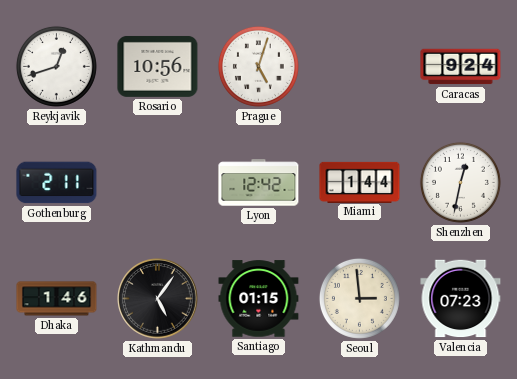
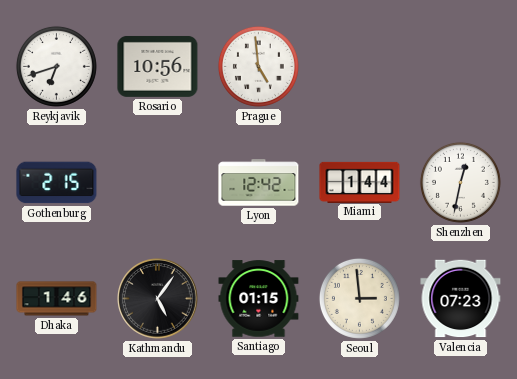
Reykjavik: 12:42 -> 6:42
Prague: 5:03 -> 4:59
Caracas: 9:24 -> none
Gothenburg: 2:11 -> 2:15
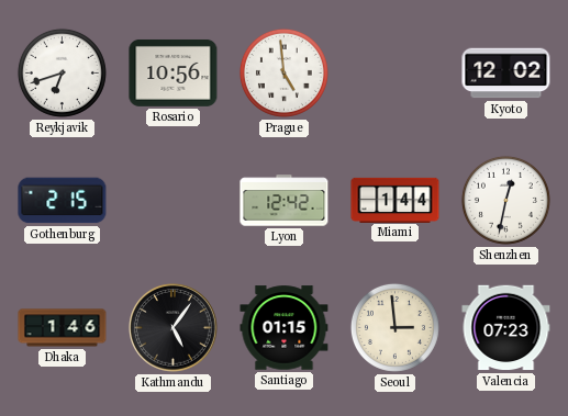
Kyoto: none -> 12:02
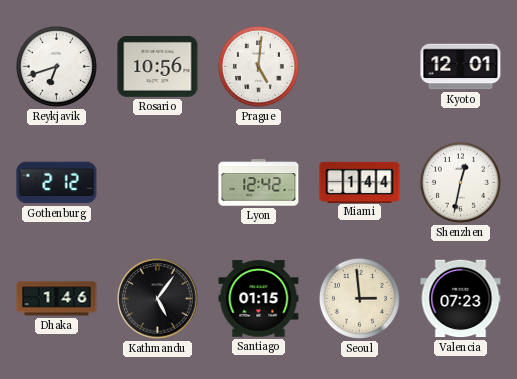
Prague: 4:59 -> 5:01
Kyoto: 12:02 -> 12:01
Gothenburg: 2:15 -> 2:12
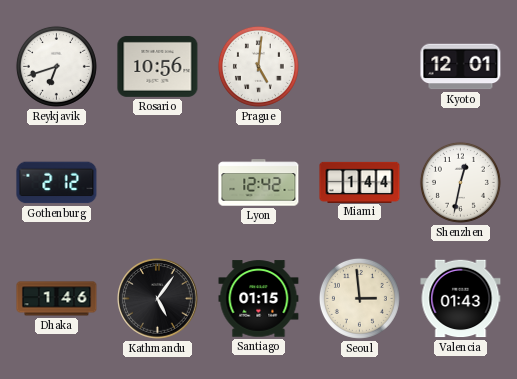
Valencia: 07:23 -> 01:43
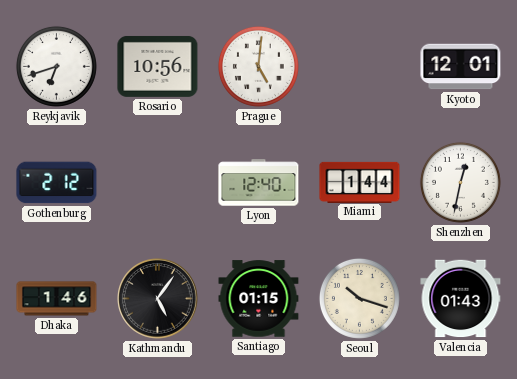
Lyon: 12:42 -> 12:40
Seoul: 2:59 -> 10:18
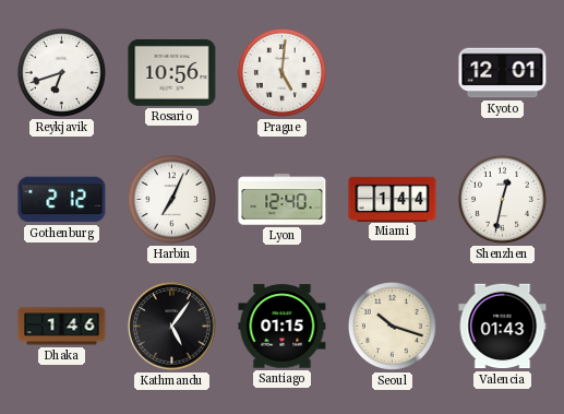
Harbin: none -> 7:04
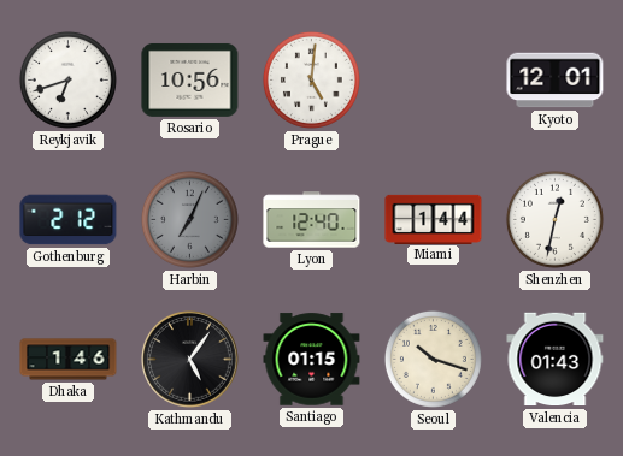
Harbin dial: white -> grey
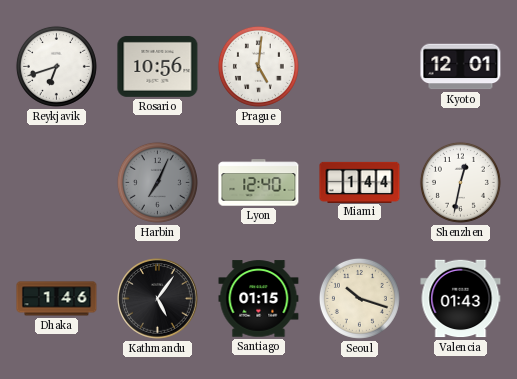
Gothenburg: 2:12 -> none
